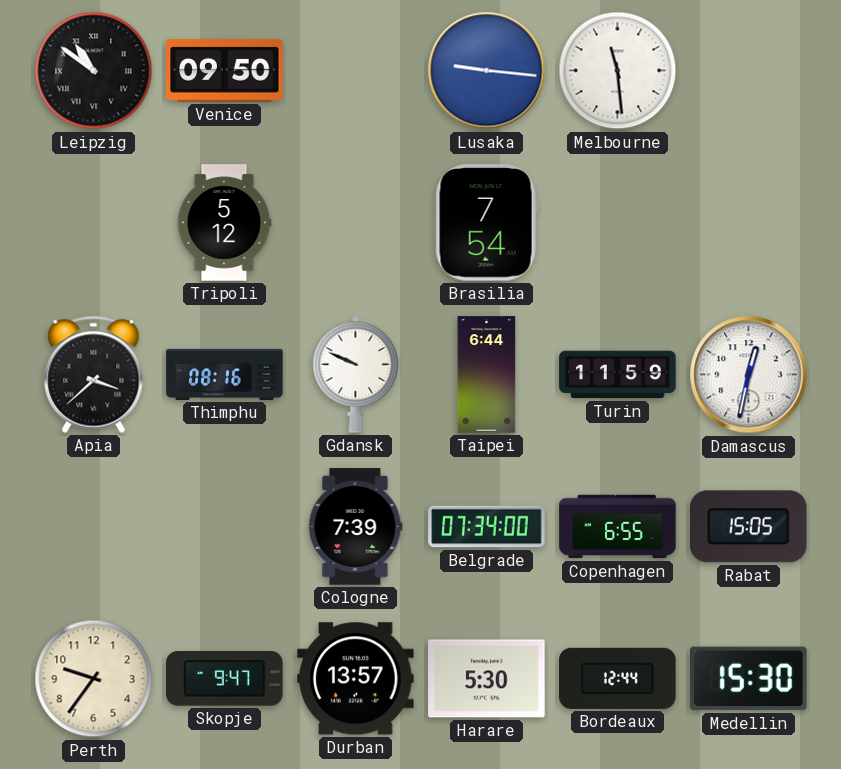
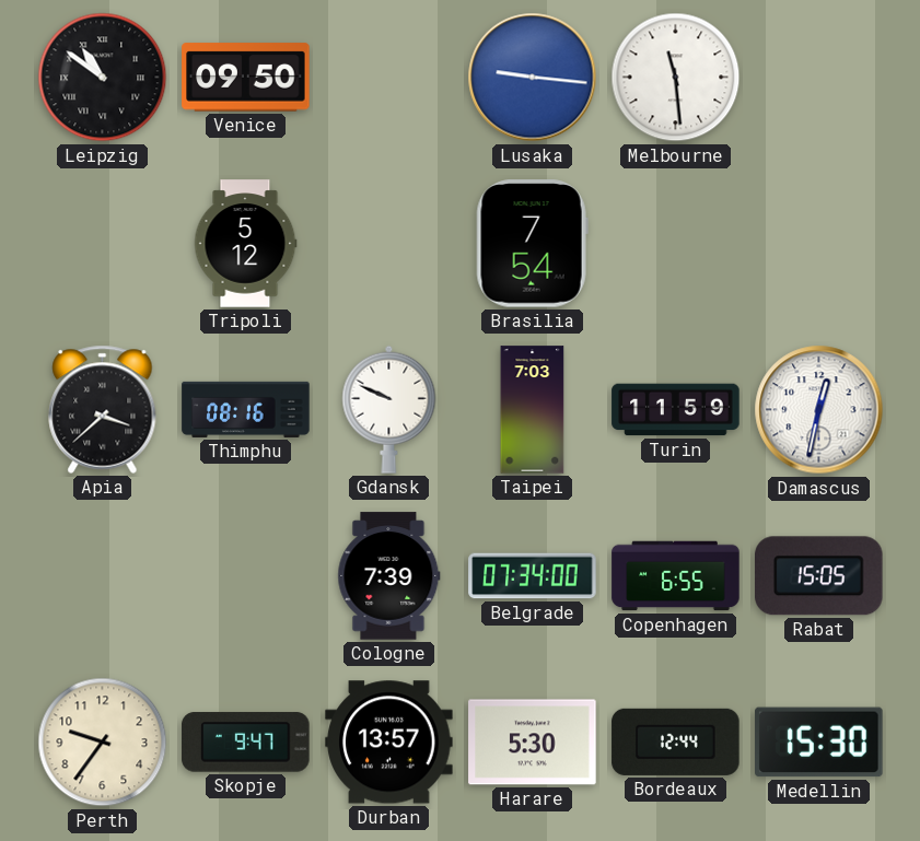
Taipei: 6:44 -> 7:03
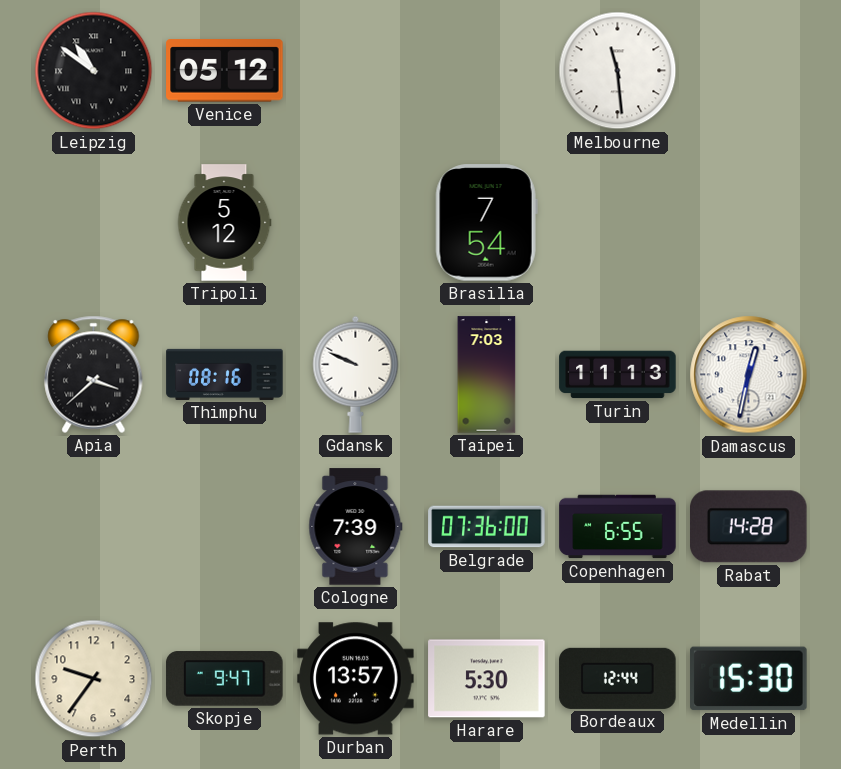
Venice: 09:50 -> 05:12
Lusaka: 9:16 -> none
Turin: 11:59 -> 11:13
Belgrade: 07:34 -> 07:36
Rabat: 15:05 -> 14:28
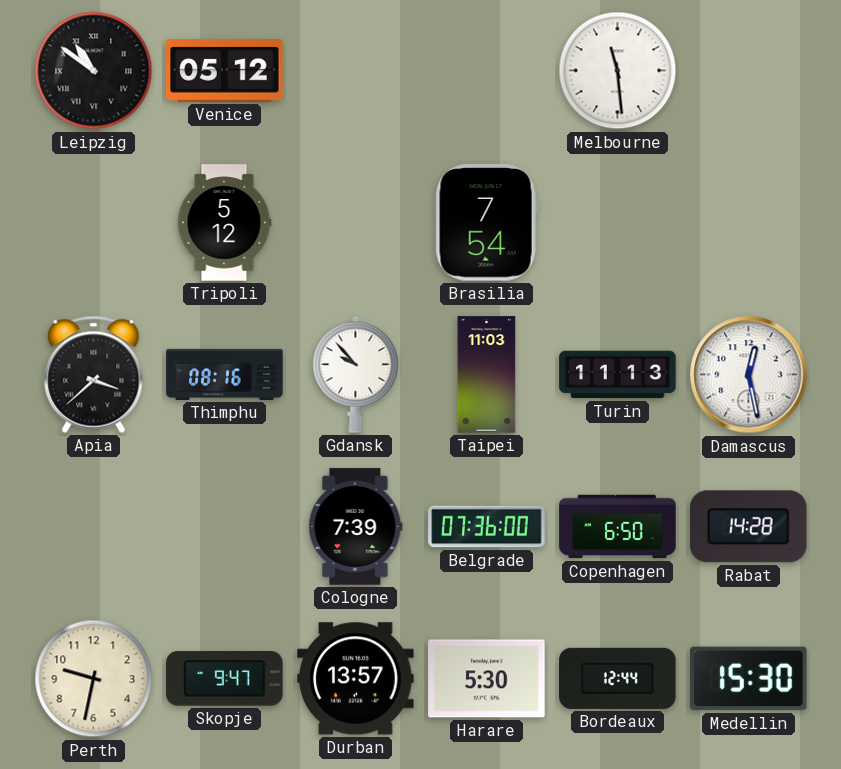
Gdansk: 9:49 -> 9:53
Taipei: 7:03 -> 11:03
Damascus: 12:32 -> 12:28
Copenhagen: 6:55 -> 6:50
Perth: 9:36 -> 9:32
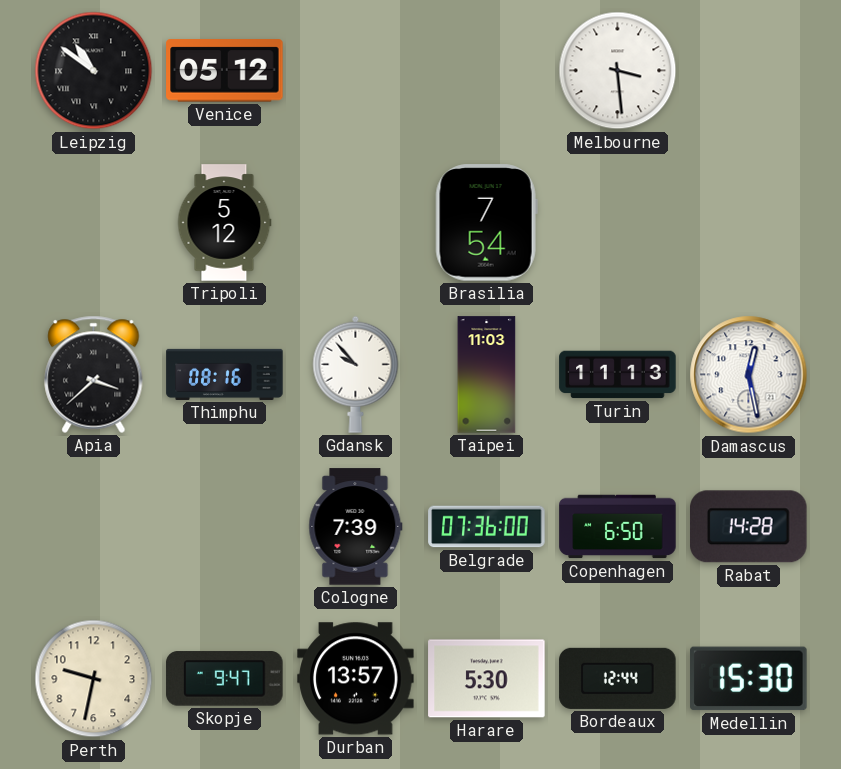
Melbourne: 11:29 -> 3:29
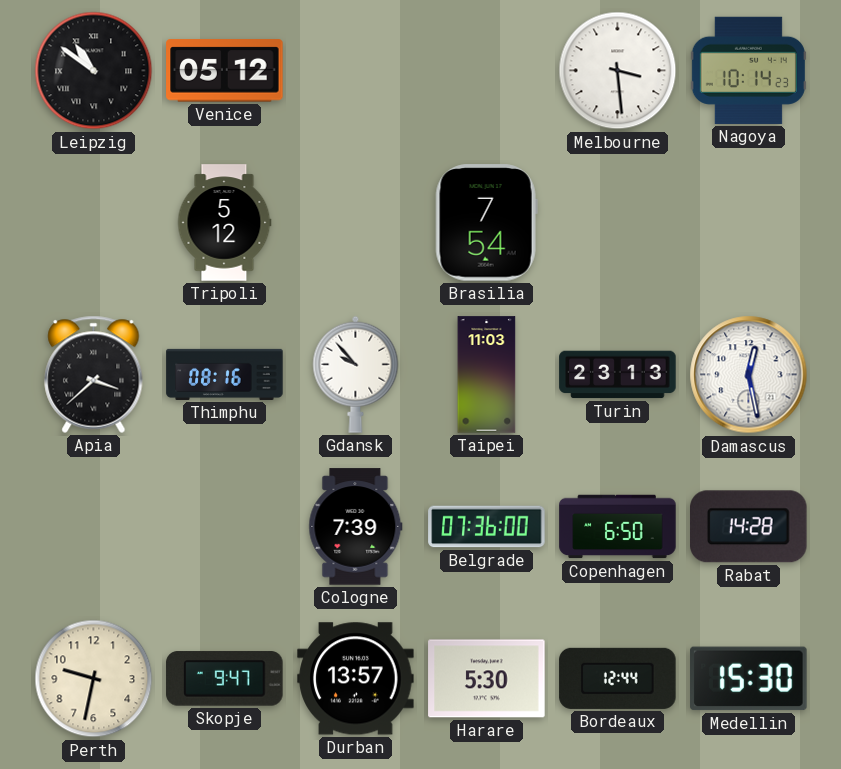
Nagoya: none -> 10:14
Turin: 11:13 -> 23:13
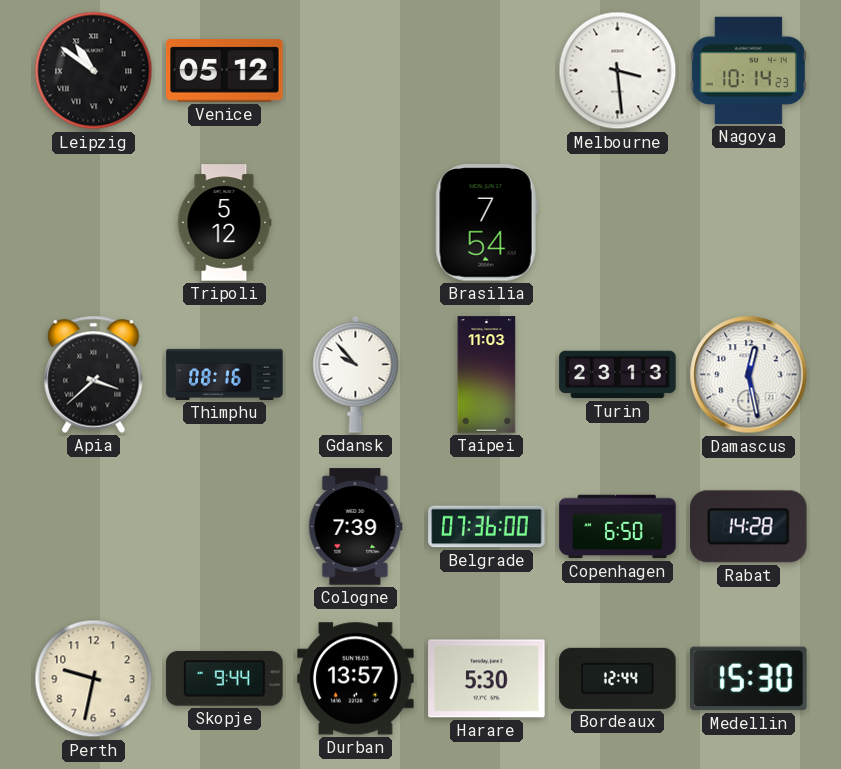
Skopje: 9:47 -> 9:44
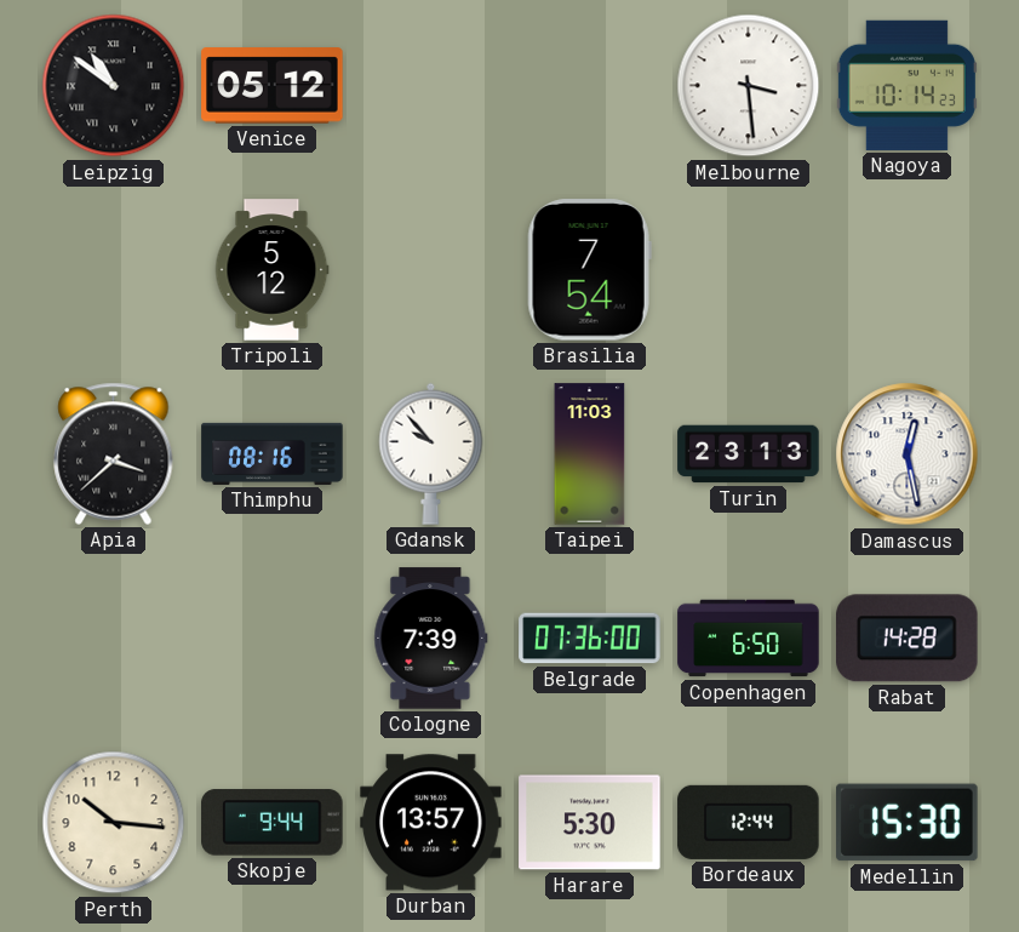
Perth: 9:32 -> 10:16
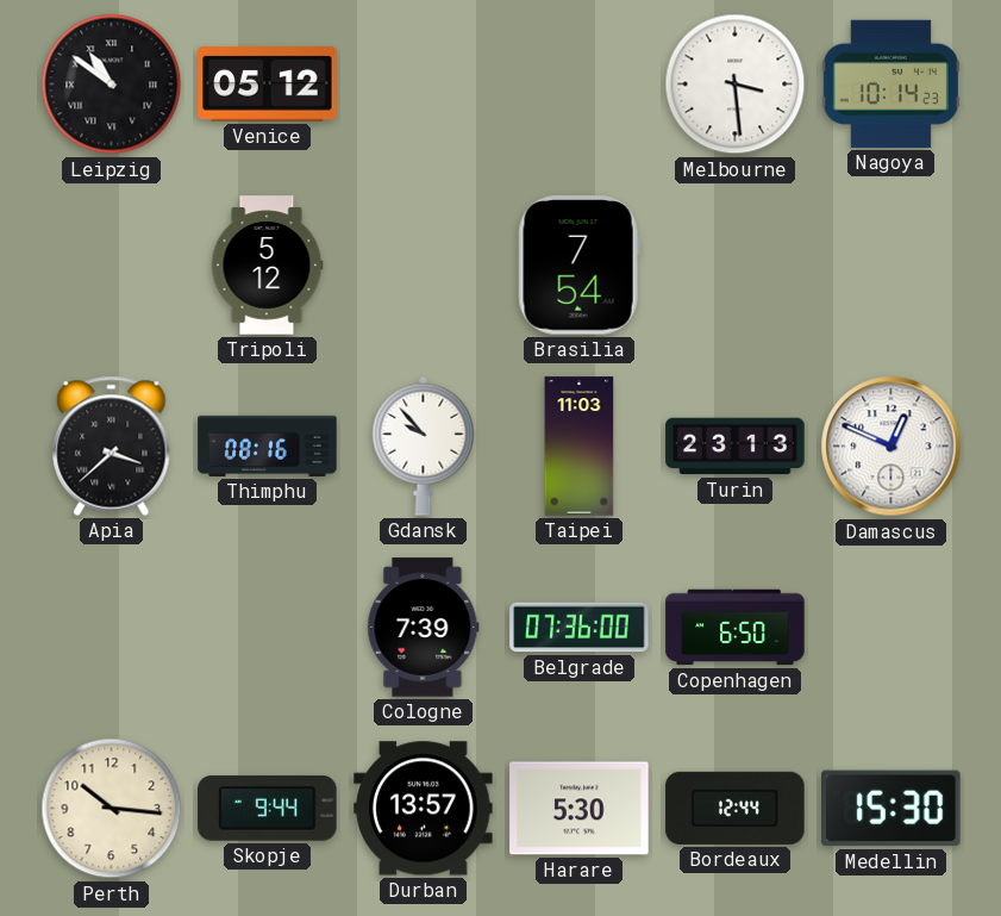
Damascus: 12:28 -> 12:49
Rabat: 14:28 -> none
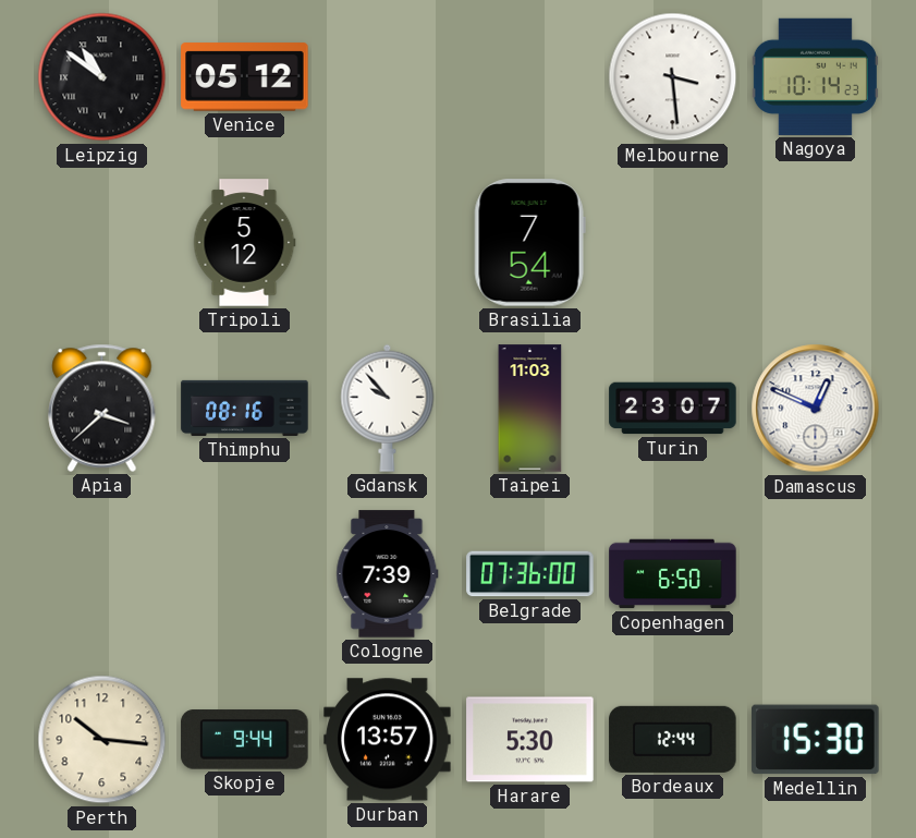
Turin: 23:13 -> 23:07
